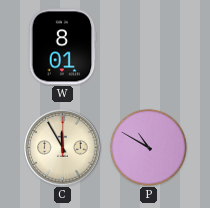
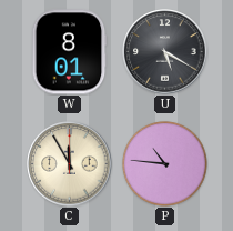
U: none -> 5:20
P: 10:50 -> 10:46
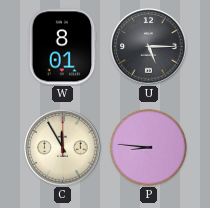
U: 5:20 -> 5:15
P: 10:46 -> 8:46
